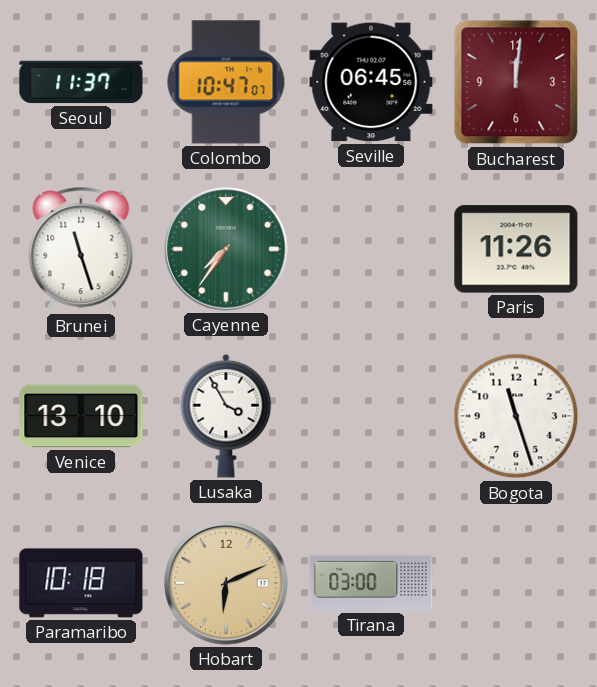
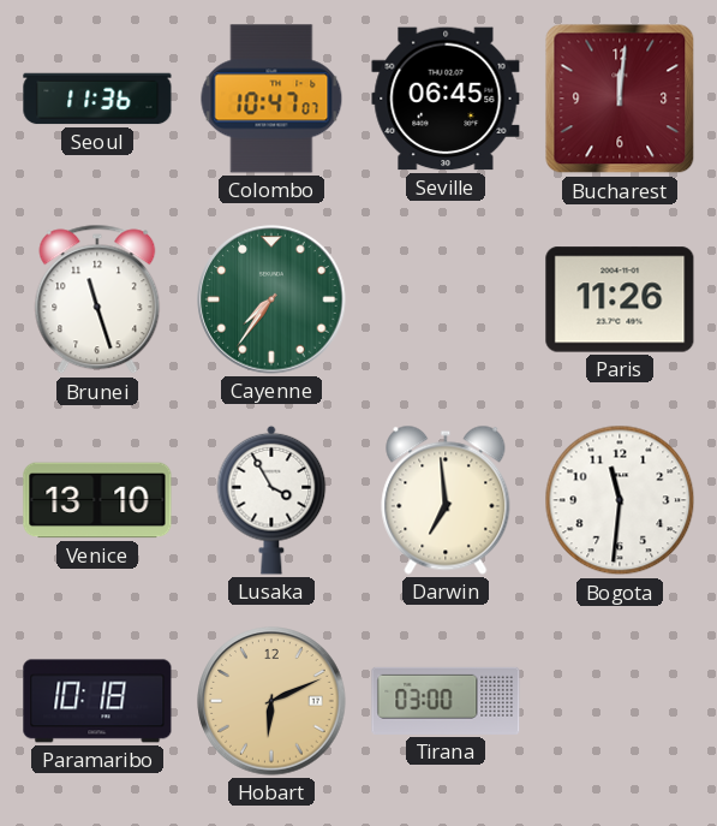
Seoul: 11:37 -> 11:36
Darwin: none -> 6:59
Bogota: 11:27 -> 11:31
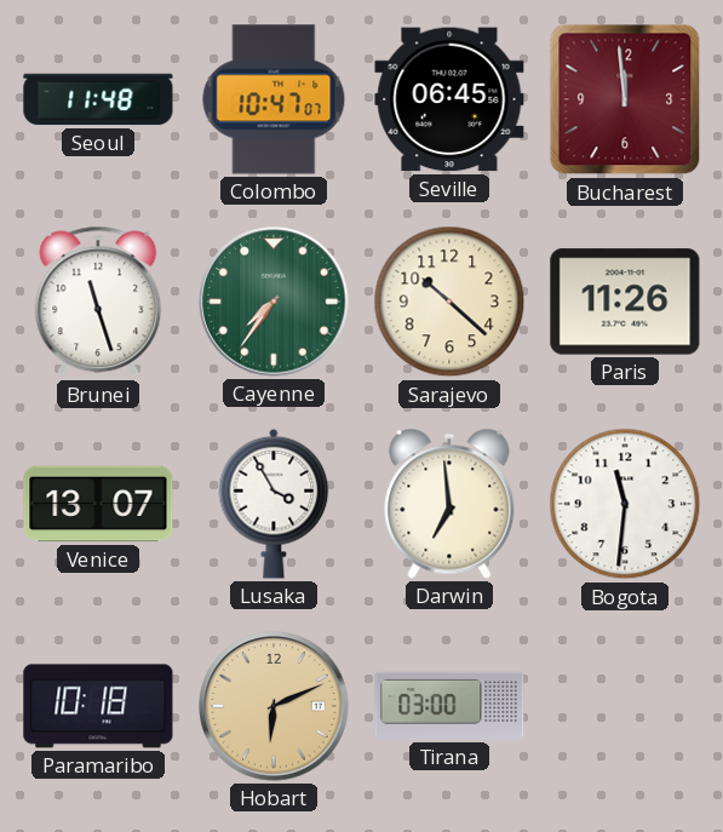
Seoul: 11:36 -> 11:48
Bucharest: 12:01 -> 11:59
Sarajevo: none -> 10:22
Venice: 13:10 -> 13:07
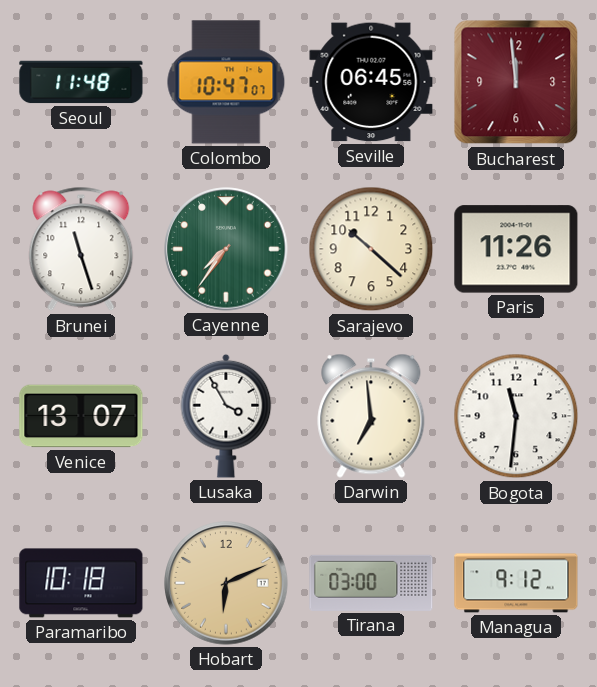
Managua: none -> 9:12
